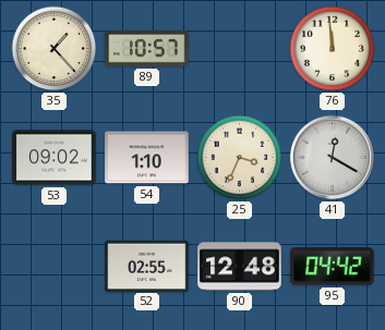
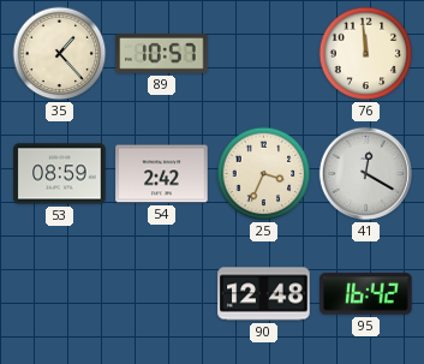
53: 09:02 -> 08:59
54: 1:10 -> 2:42
52: 02:55 -> none
95: 04:42 -> 16:42
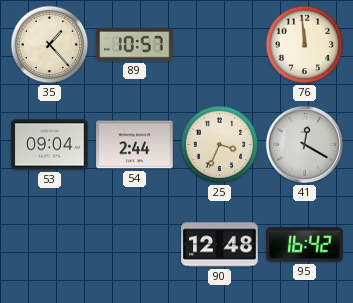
53: 08:59 -> 09:04
54: 2:42 -> 2:44
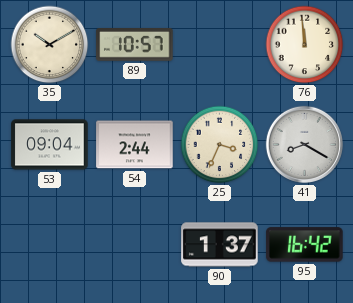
35: 1:23 -> 10:10
41: 12:20 -> 8:20
90: 12:48 -> 1:37
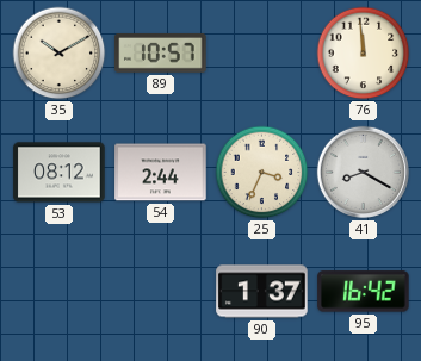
53: 09:04 -> 08:12
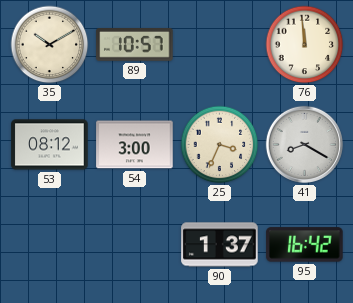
54: 2:44 -> 3:00
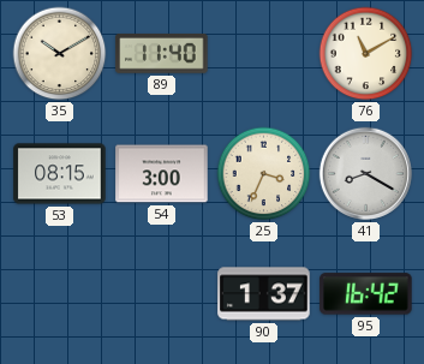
89: 10:57 -> 11:40
76: 11:59 -> 11:10
53: 08:12 -> 08:15
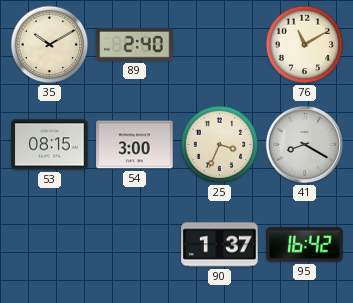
89: 11:40 -> 2:40
